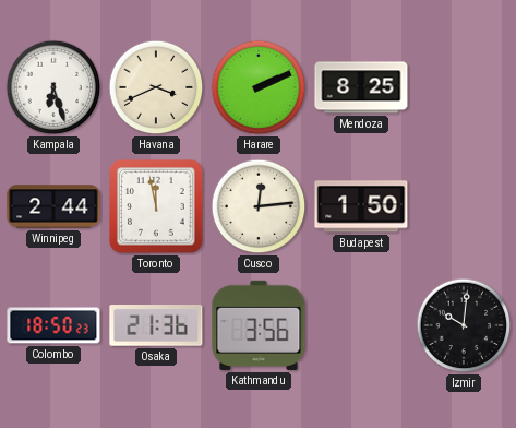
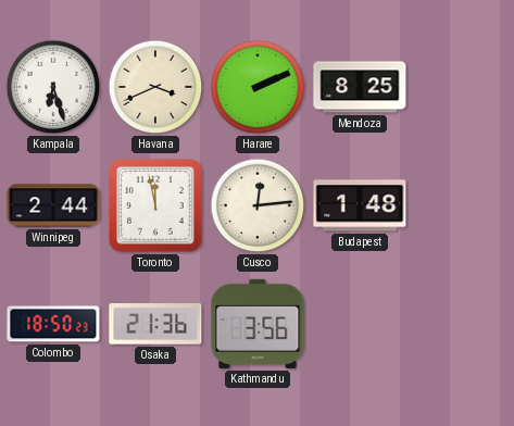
Budapest: 1:50 -> 1:48
Izmir: 10:01 -> none
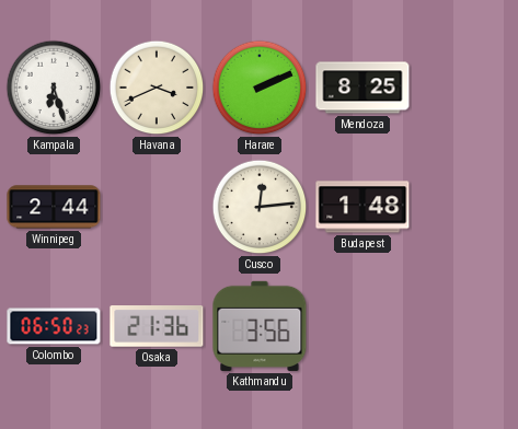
Toronto: 11:58 -> none
Colombo: 18:50 -> 06:50
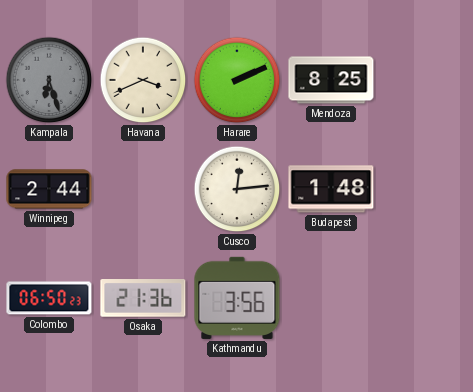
Kampala dial: white -> grey
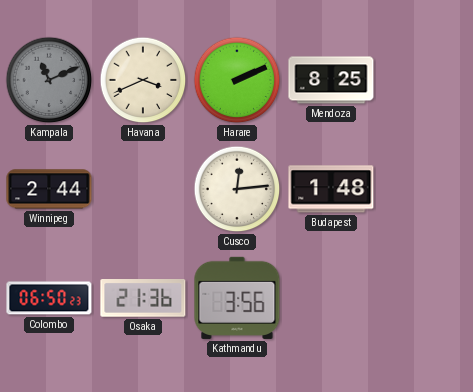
Kampala: 6:27 -> 11:11
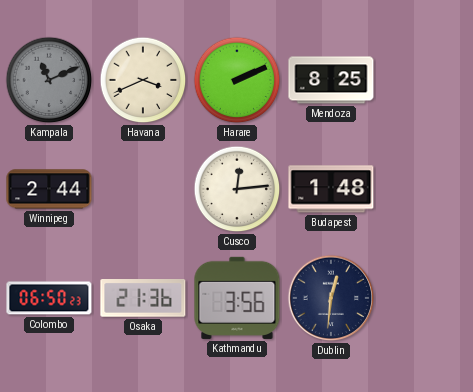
Dublin: none -> 12:31
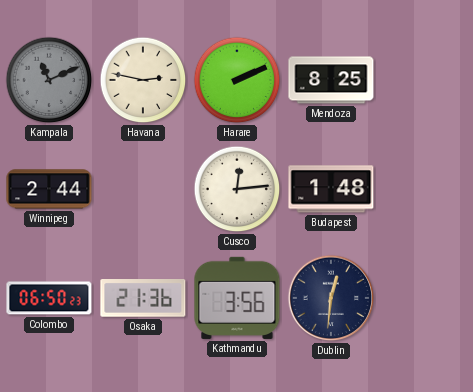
Havana: 3:41 -> 2:47
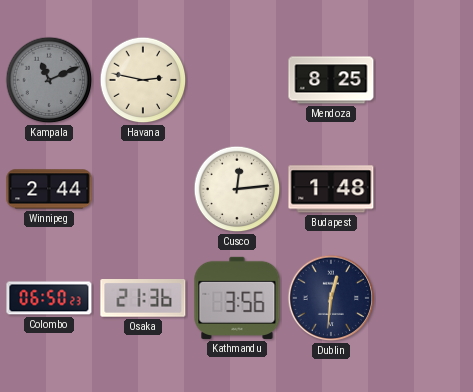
Harare: 2:11 -> none
